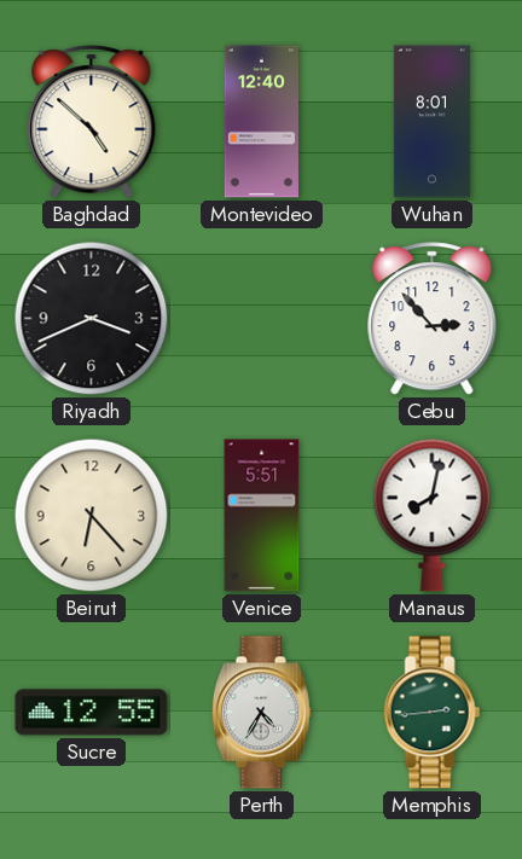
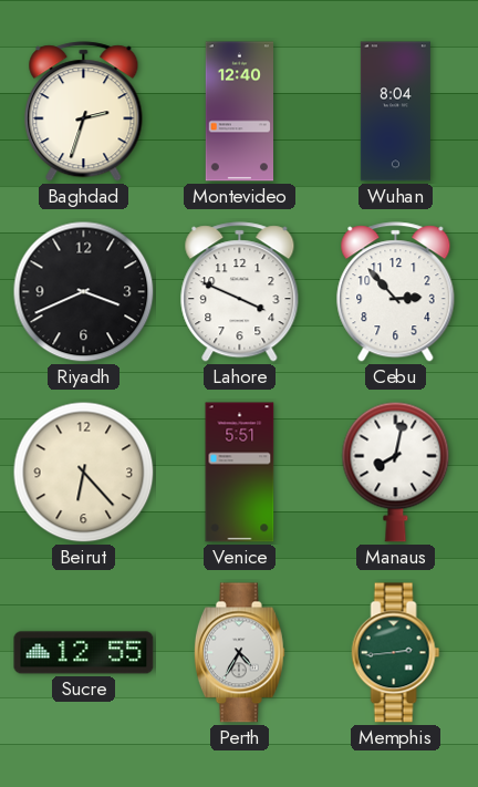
Baghdad: 4:52 -> 2:33
Wuhan: 8:01 -> 8:04
Lahore: none -> 3:49
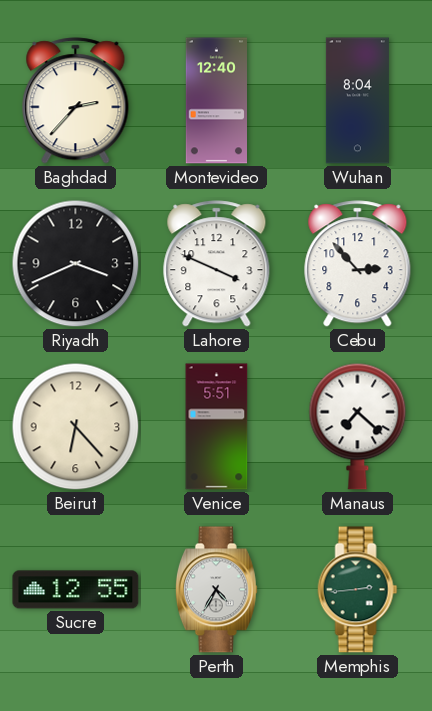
Baghdad: 2:33 -> 2:37
Manaus: 8:02 -> 7:22
